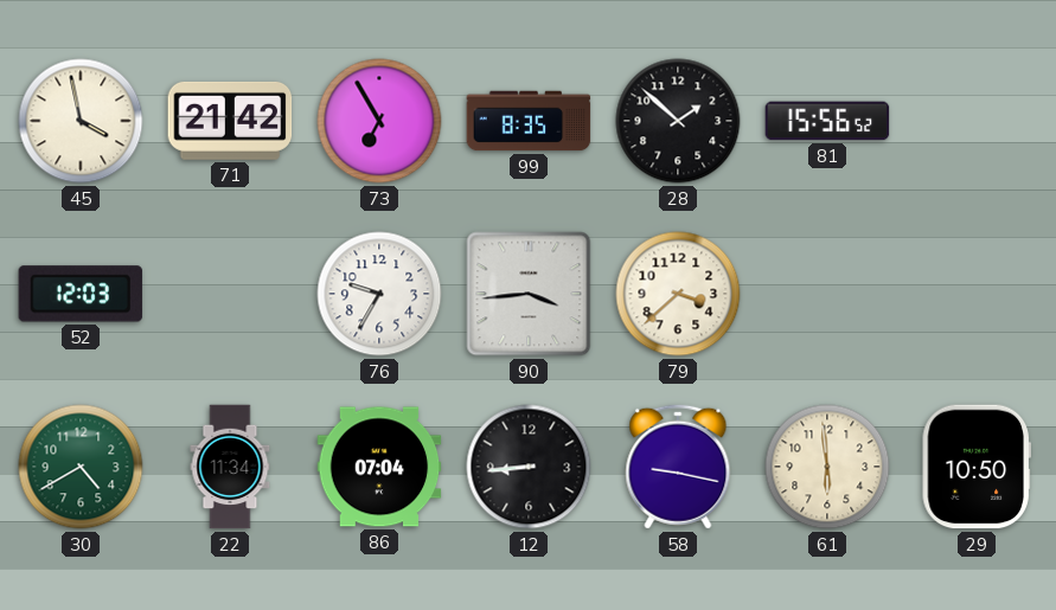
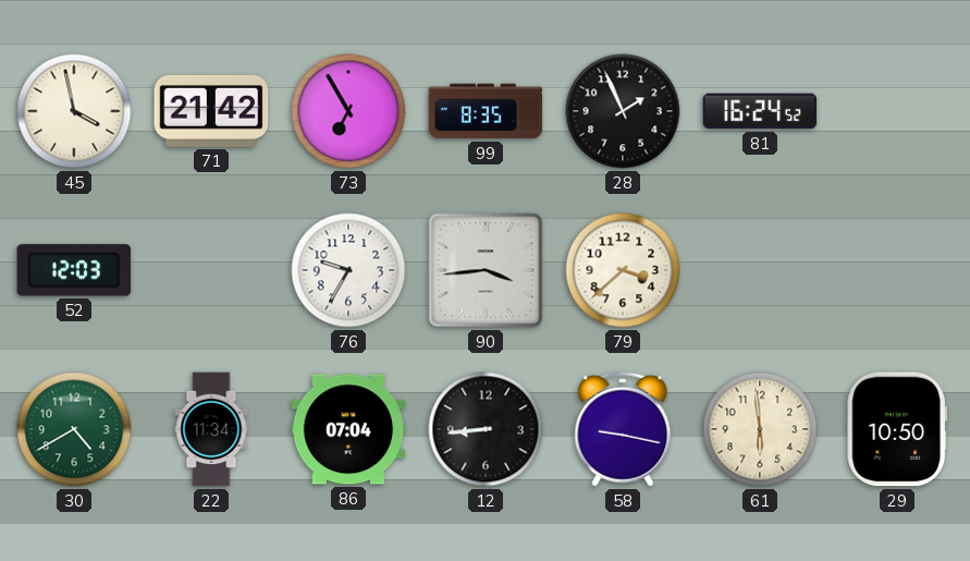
28: 1:52 -> 1:56
81: 15:56 -> 16:24
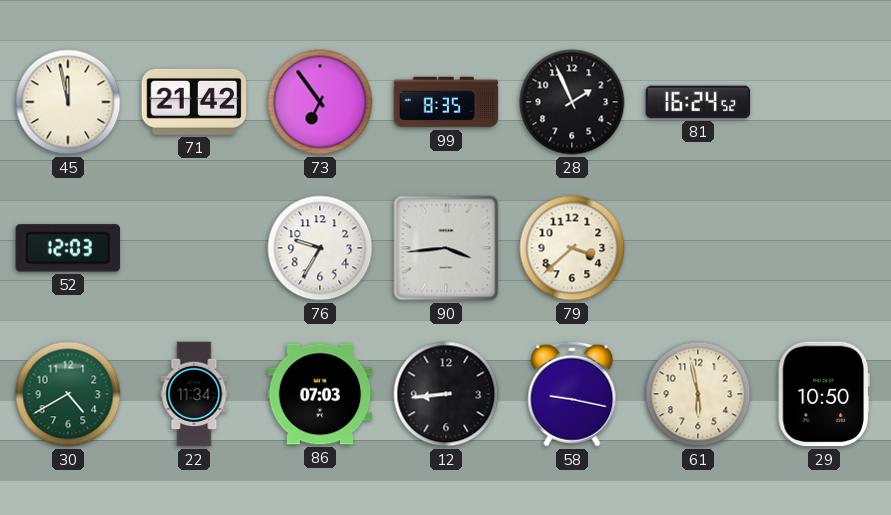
45: 3:58 -> 11:58
73: 6:55 -> 6:54
86: 07:04 -> 07:03
61: 5:59 -> 5:58
